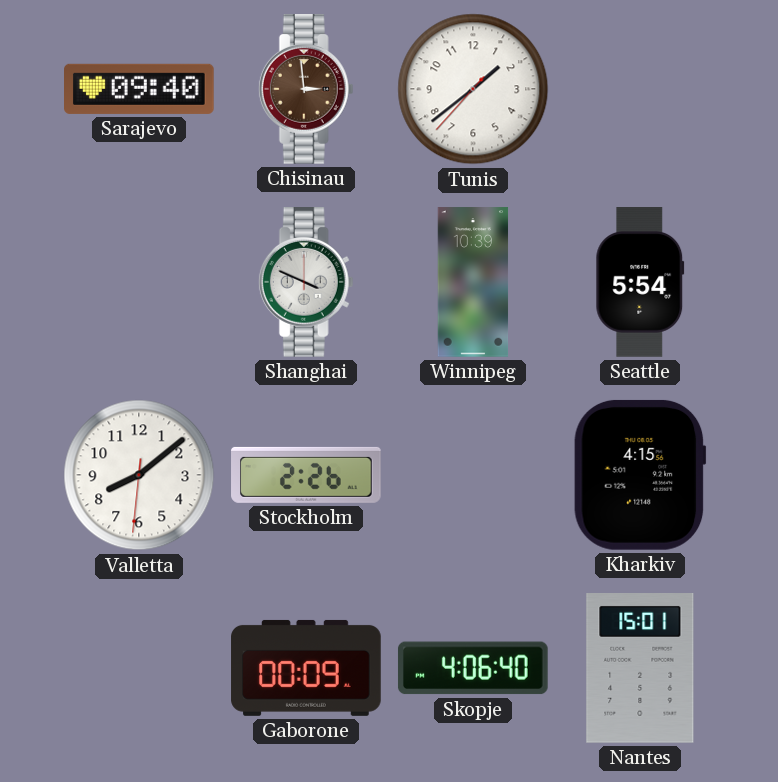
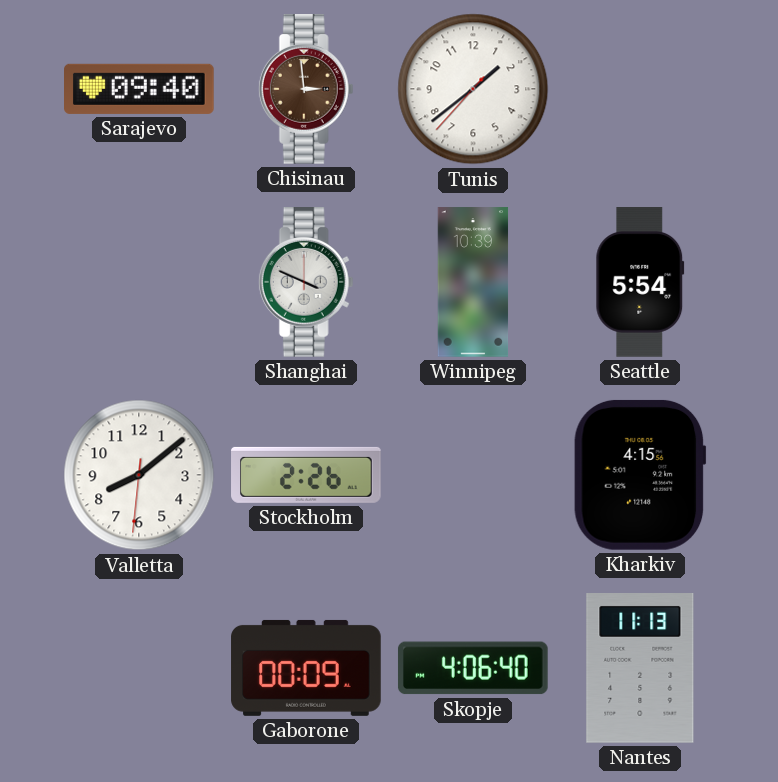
Nantes: 15:01 -> 11:13
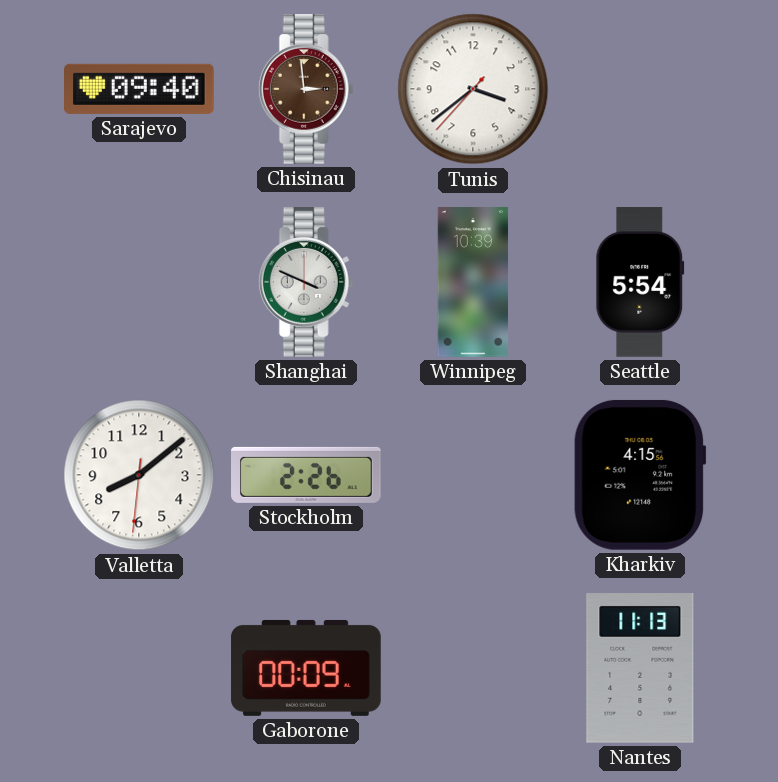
Tunis: 1:38 -> 3:38
Skopje: 4:06 -> none
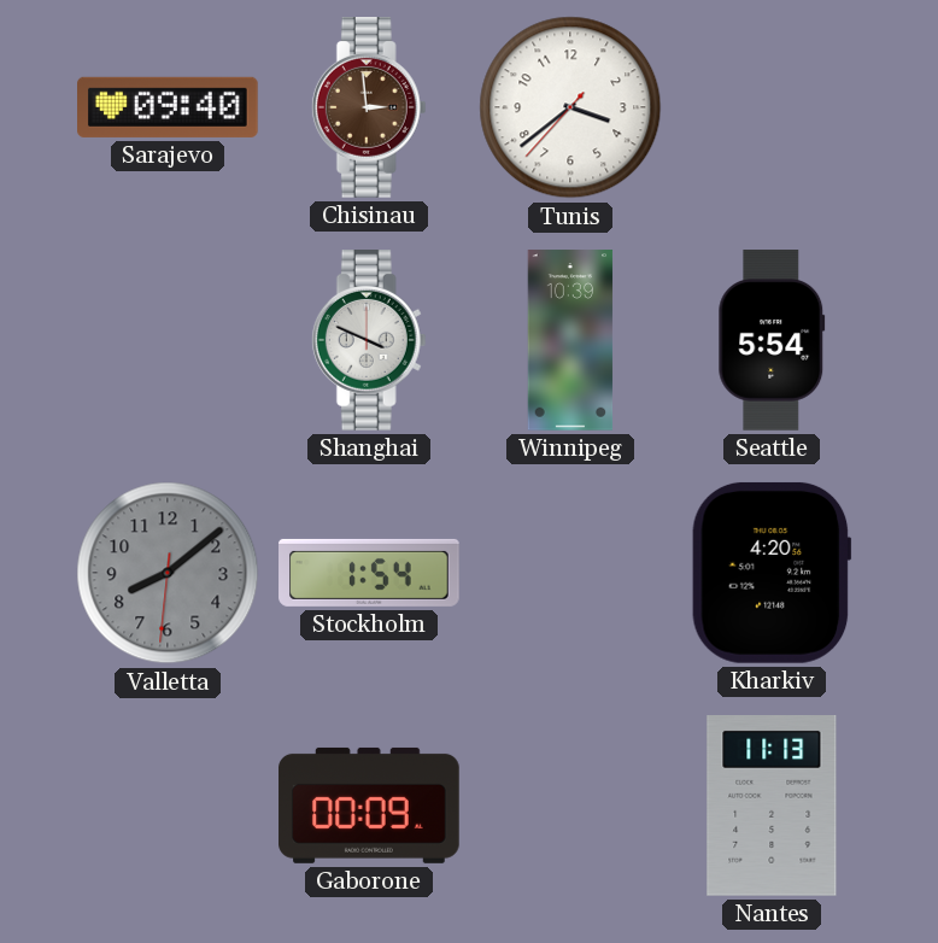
Valletta dial: white -> grey
Stockholm: 2:26 -> 1:54
Kharkiv: 4:15 -> 4:20
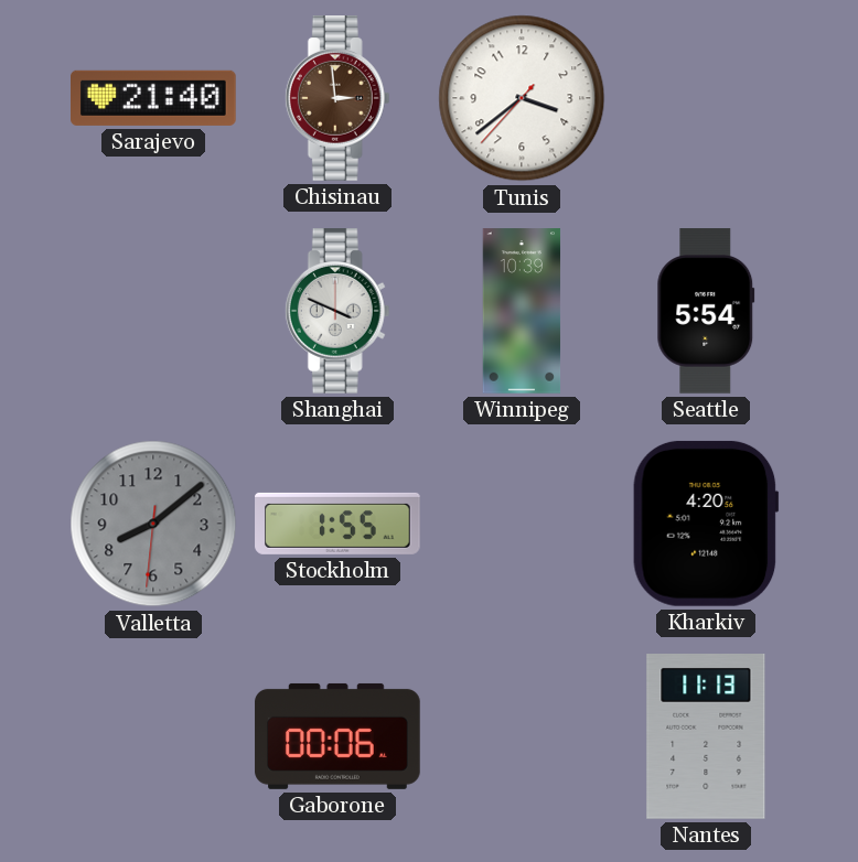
Sarajevo: 09:40 -> 21:40
Stockholm: 1:54 -> 1:55
Gaborone: 00:09 -> 00:06
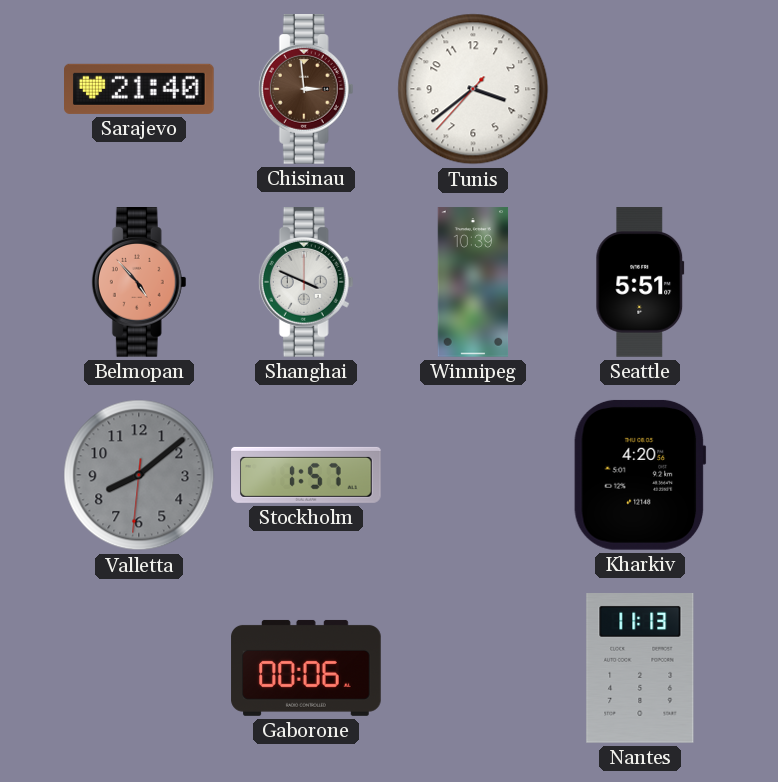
Belmopan: none -> 4:53
Seattle: 5:54 -> 5:51
Stockholm: 1:55 -> 1:57
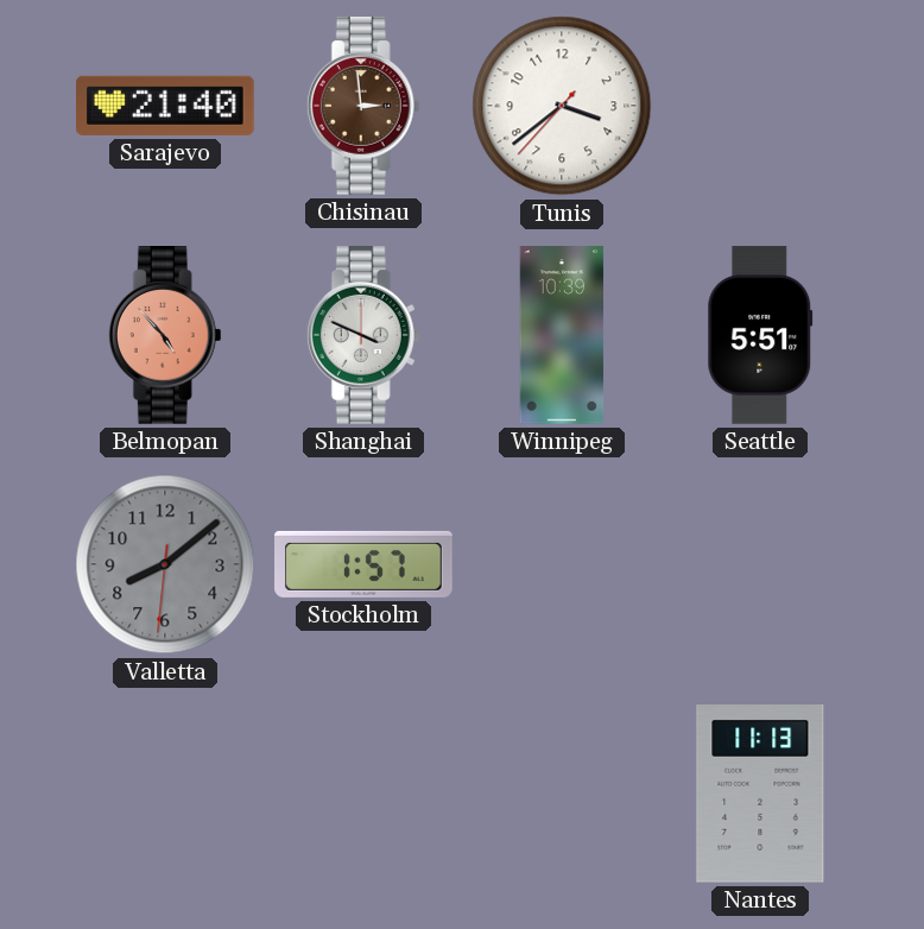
Kharkiv: 4:20 -> none
Gaborone: 00:06 -> none
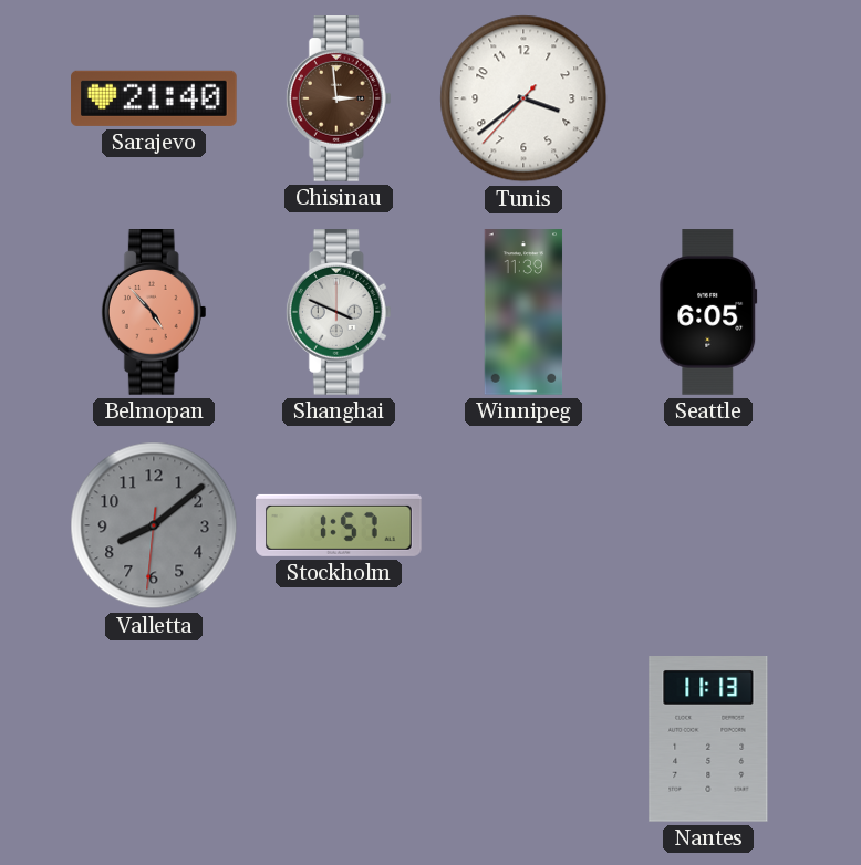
Winnipeg: 10:39 -> 11:39
Seattle: 5:51 -> 6:05
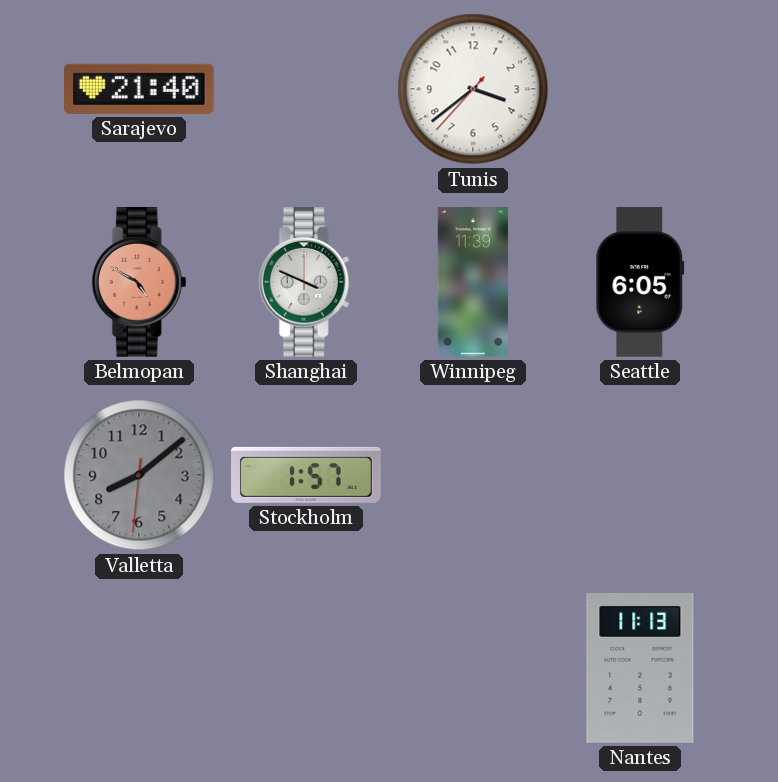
Chisinau: 2:59 -> none
Belmopan: 4:53 -> 4:50
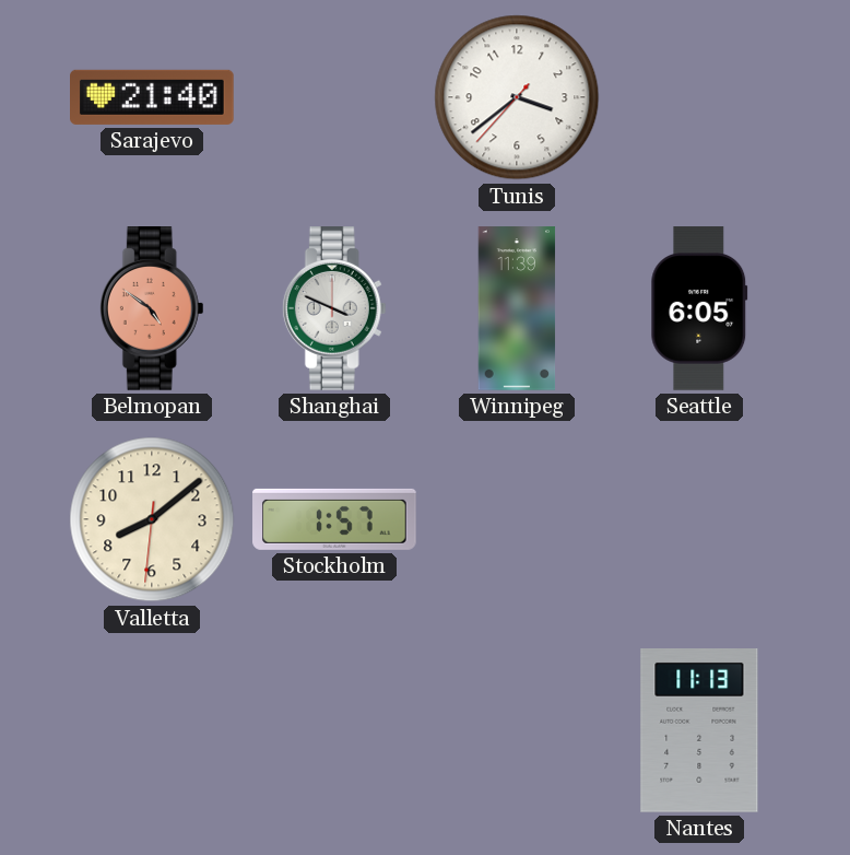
Belmopan: 4:50 -> 4:51
Valletta dial: grey -> cream
